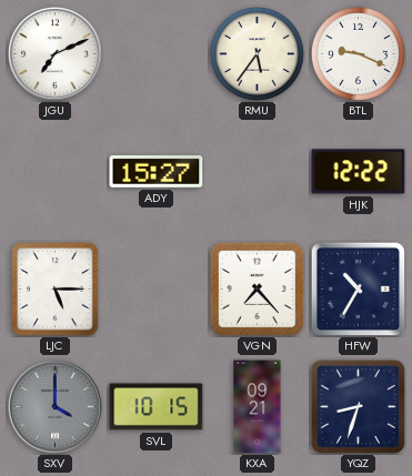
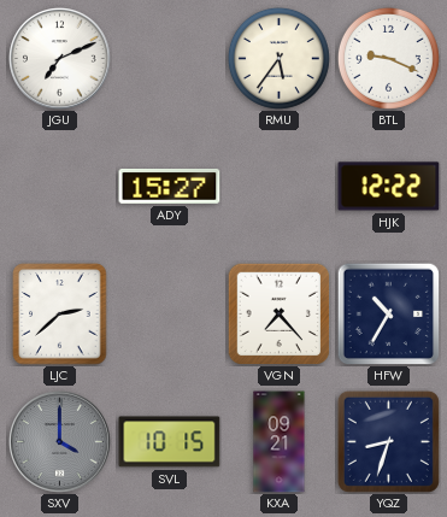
LJC: 5:15 -> 2:38
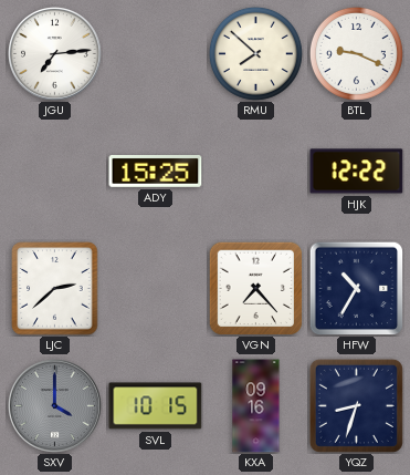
JGU: 7:11 -> 7:14
RMU: 5:36 -> 7:52
ADY: 15:27 -> 15:25
KXA: 09:21 -> 09:16
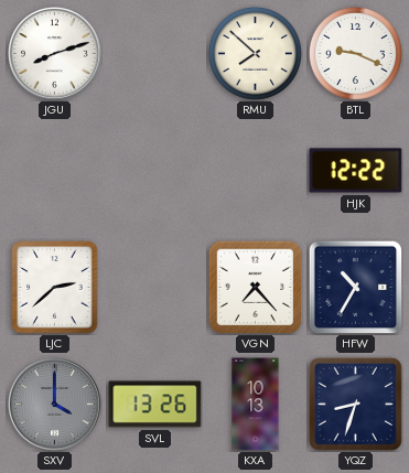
JGU: 7:14 -> 8:12
ADY: 15:25 -> none
SVL: 10:15 -> 13:26
KXA: 09:16 -> 10:13
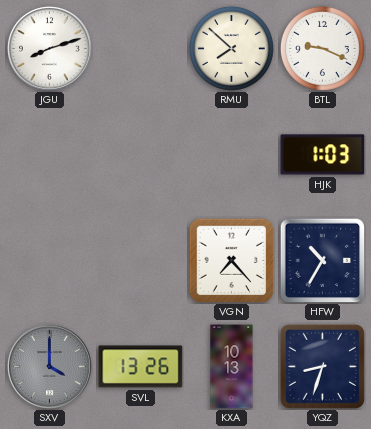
HJK: 12:22 -> 1:03
LJC: 2:38 -> none
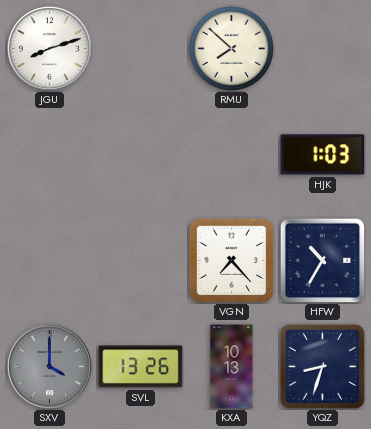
BTL: 9:19 -> none
